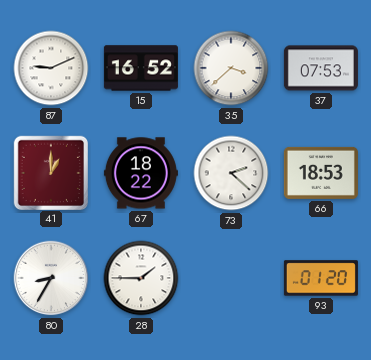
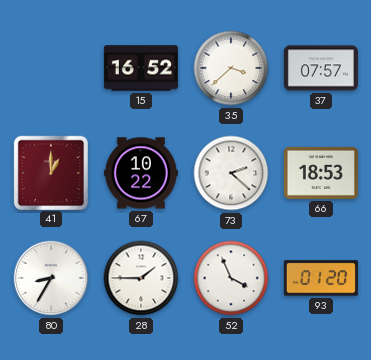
87: 9:11 -> none
37: 07:53 -> 07:57
67: 18:22 -> 10:22
52: none -> 3:56
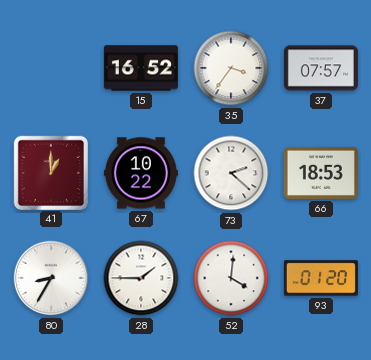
35: 3:38 -> 3:36
52: 3:56 -> 4:01
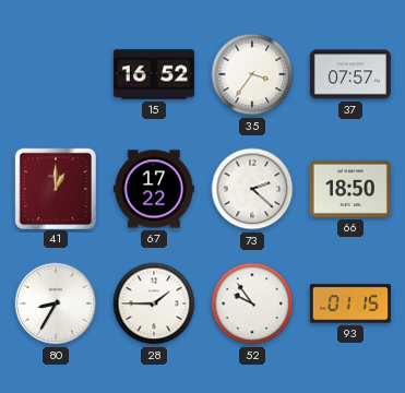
67: 10:22 -> 17:22
66: 18:53 -> 18:50
52: 4:01 -> 9:54
93: 01:20 -> 01:15
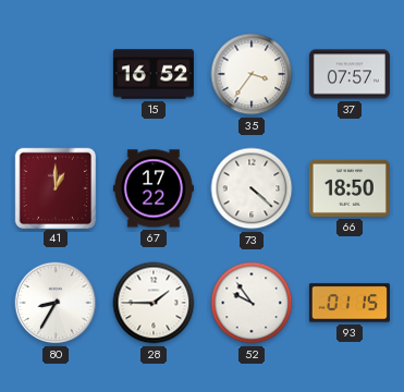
73: 2:22 -> 4:22
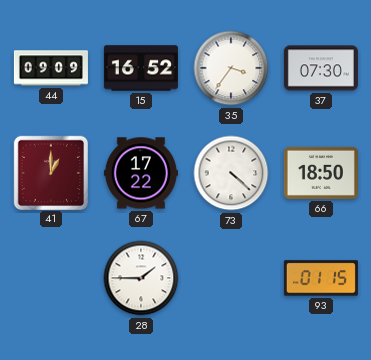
44: none -> 09:09
37: 07:57 -> 07:30
80: 8:35 -> none
52: 9:54 -> none
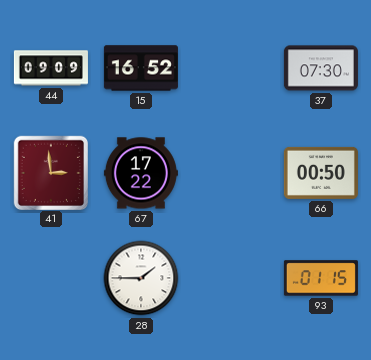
35: 3:36 -> none
41: 1:00 -> 2:59
73: 4:22 -> none
66: 18:50 -> 00:50
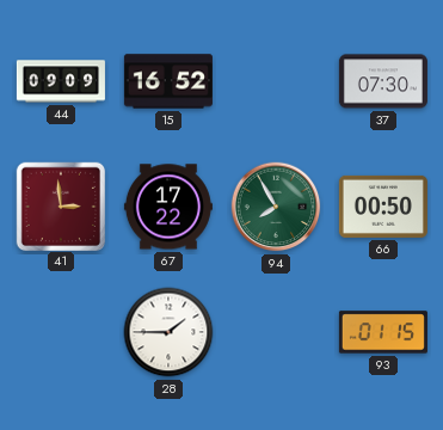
94: none -> 7:55
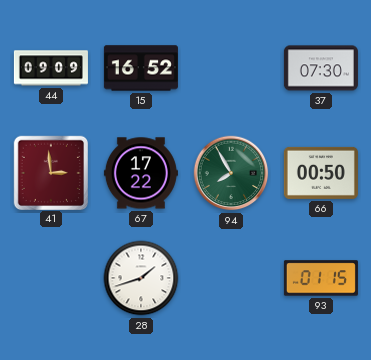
28: 1:45 -> 1:42
